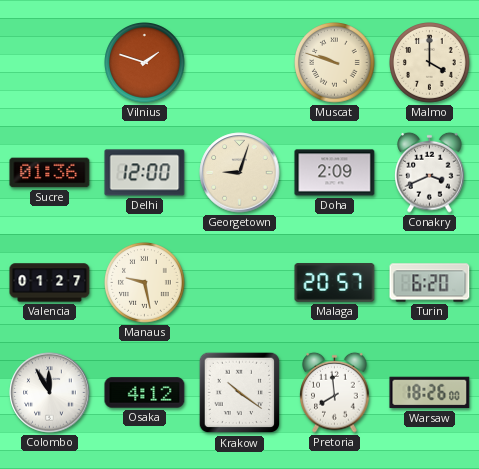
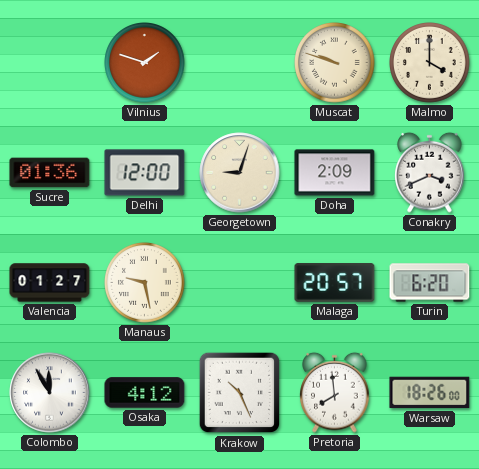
Krakow: 10:21 -> 10:26
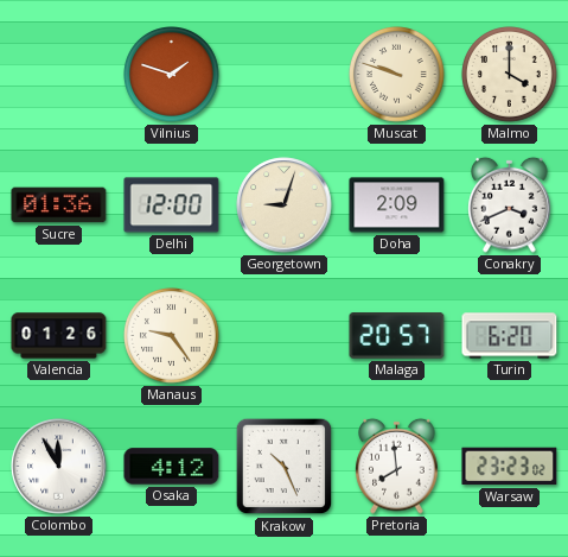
Valencia: 01:27 -> 01:26
Manaus: 9:28 -> 9:24
Warsaw: 18:26 -> 23:23
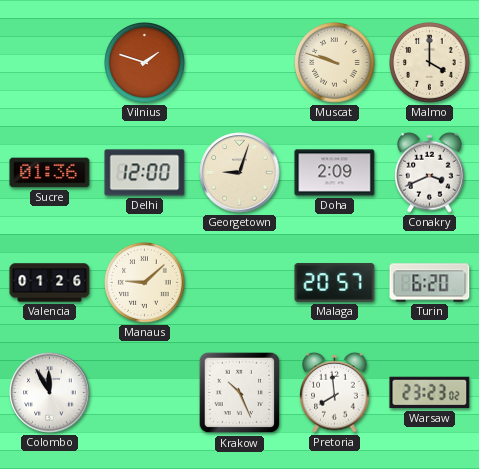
Manaus: 9:24 -> 9:08
Osaka: 4:12 -> none
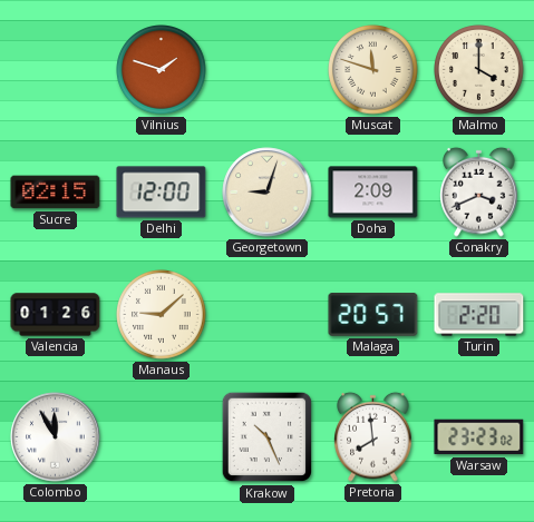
Muscat: 9:48 -> 11:48
Sucre: 01:36 -> 02:15
Turin: 6:20 -> 2:20
